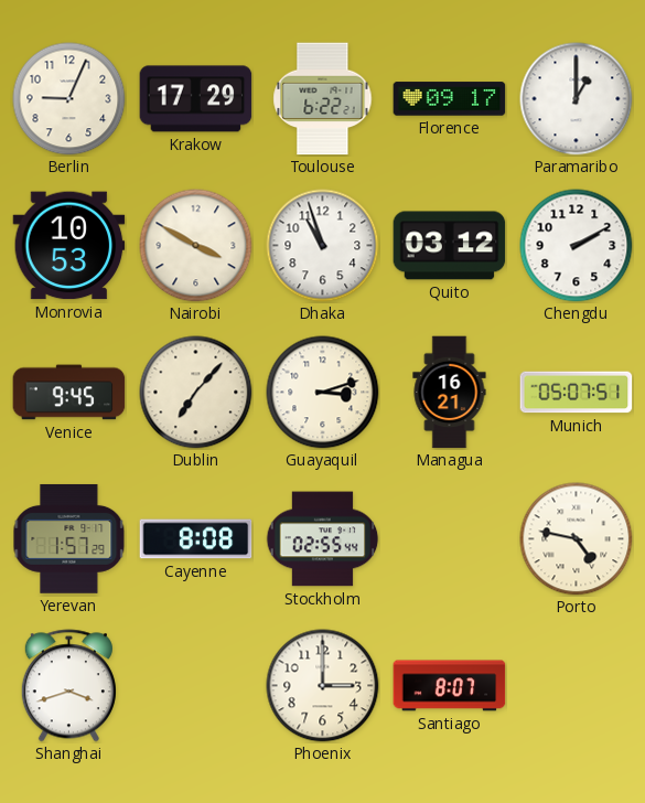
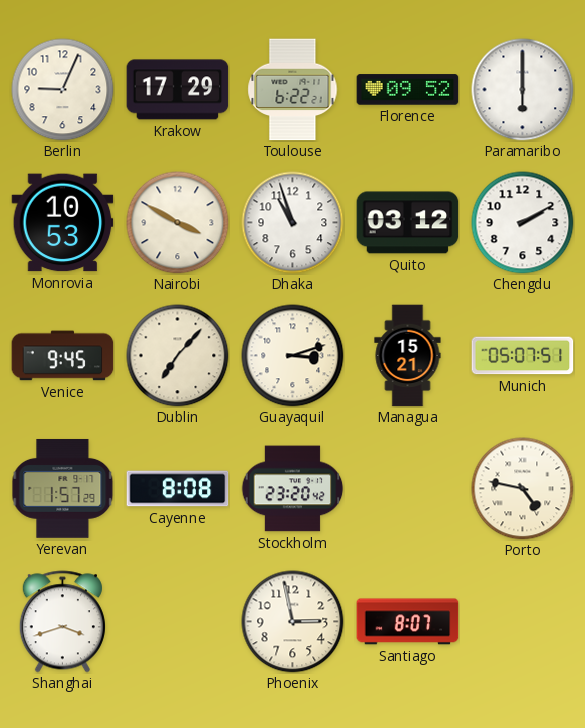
Florence: 09:17 -> 09:52
Paramaribo: 1:00 -> 6:00
Managua: 16:21 -> 15:21
Stockholm: 02:55 -> 23:20
Phoenix: 3:00 -> 2:58
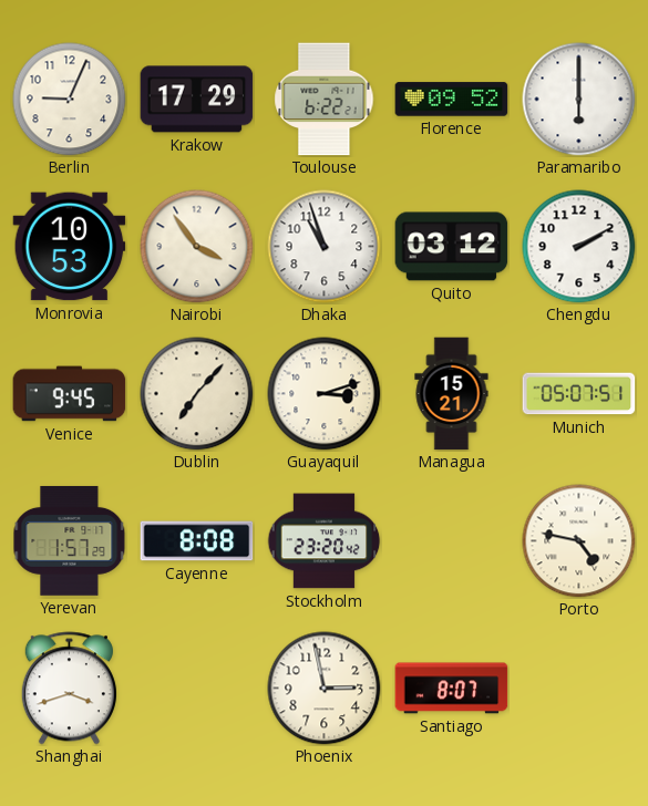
Nairobi: 3:50 -> 3:54
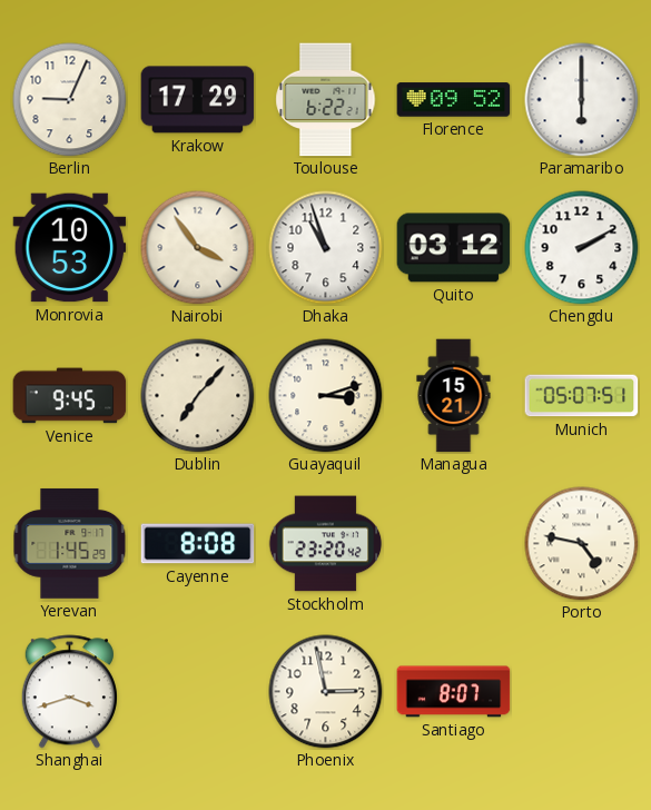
Yerevan: 1:57 -> 1:45
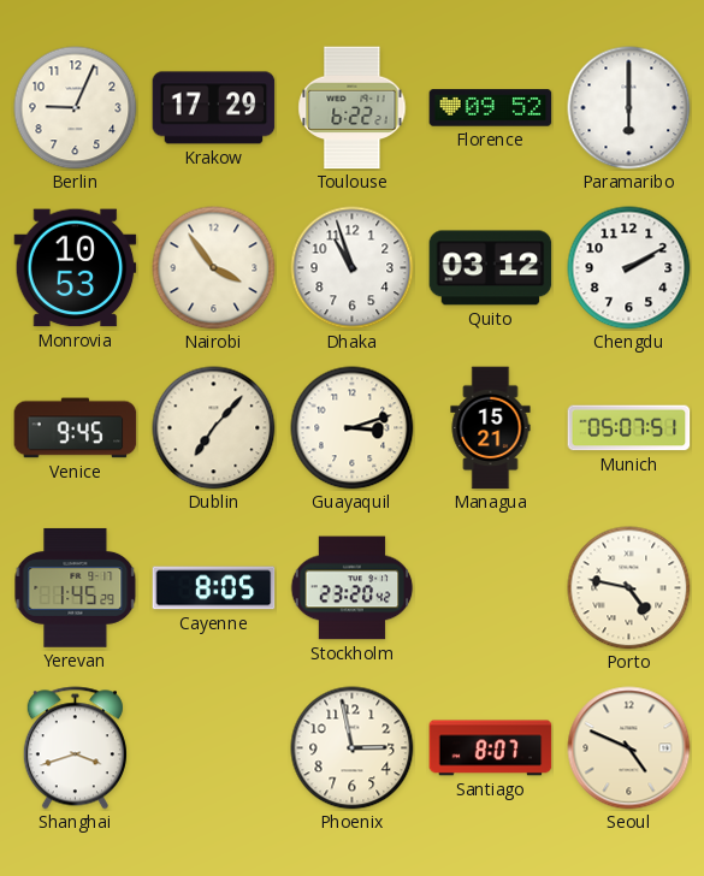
Cayenne: 8:08 -> 8:05
Seoul: none -> 4:49
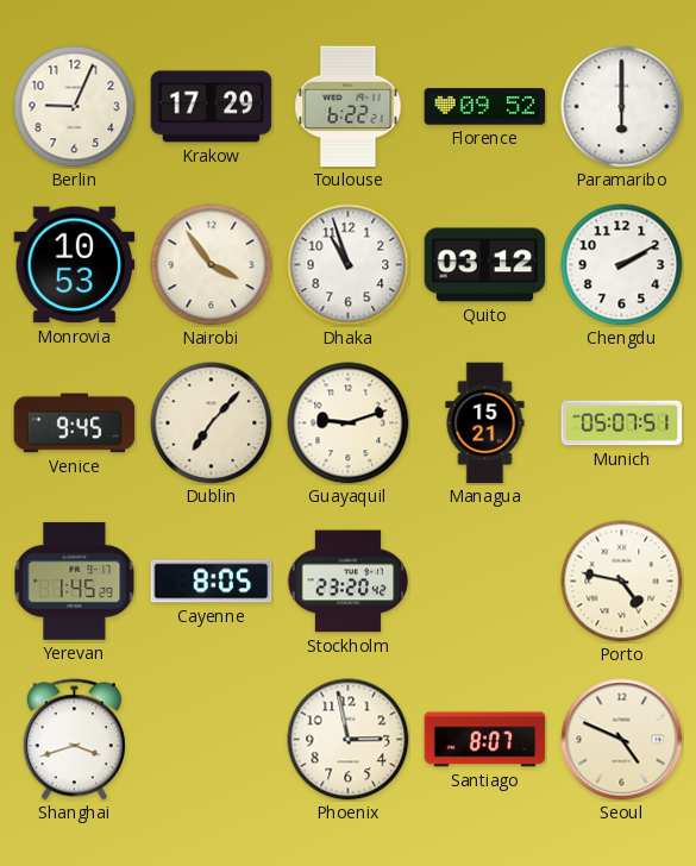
Guayaquil: 3:12 -> 9:12
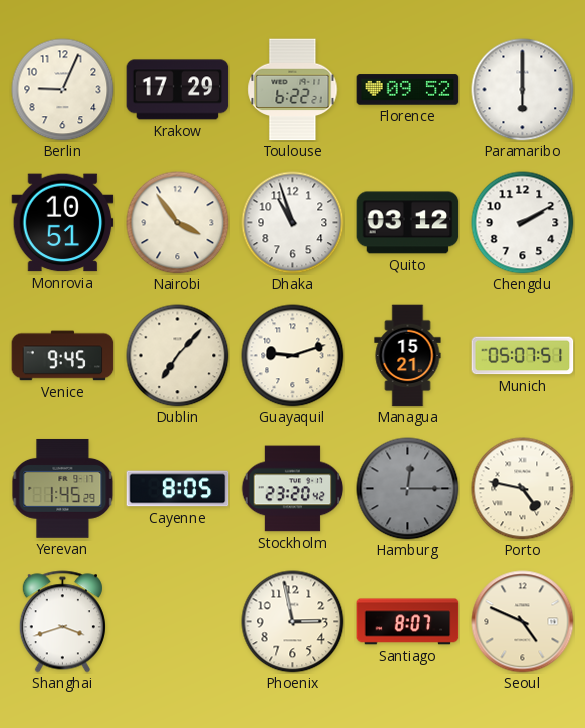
Monrovia: 10:53 -> 10:51
Hamburg: none -> 12:15
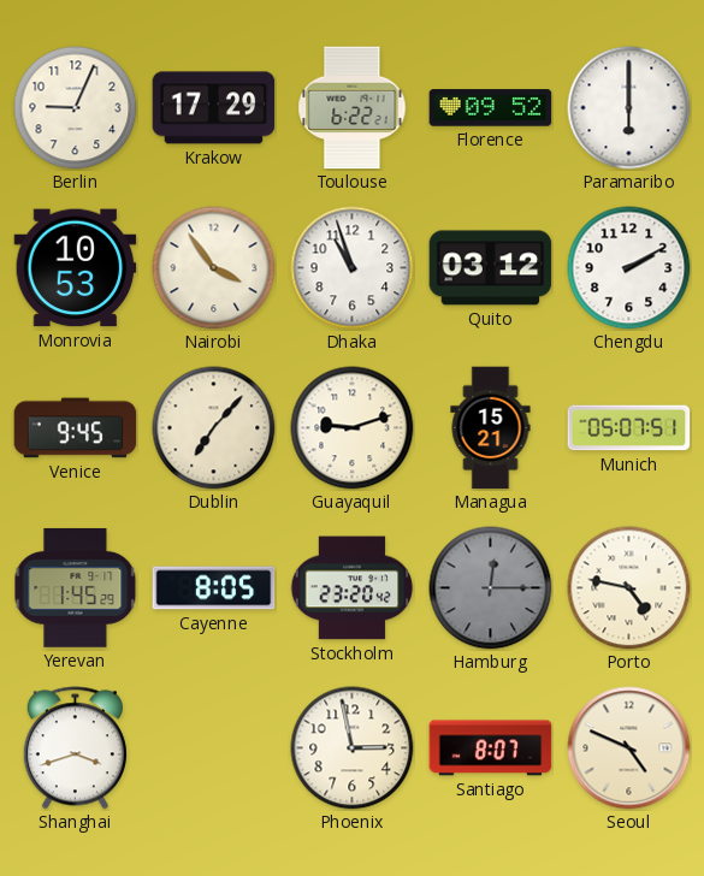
Monrovia: 10:51 -> 10:53
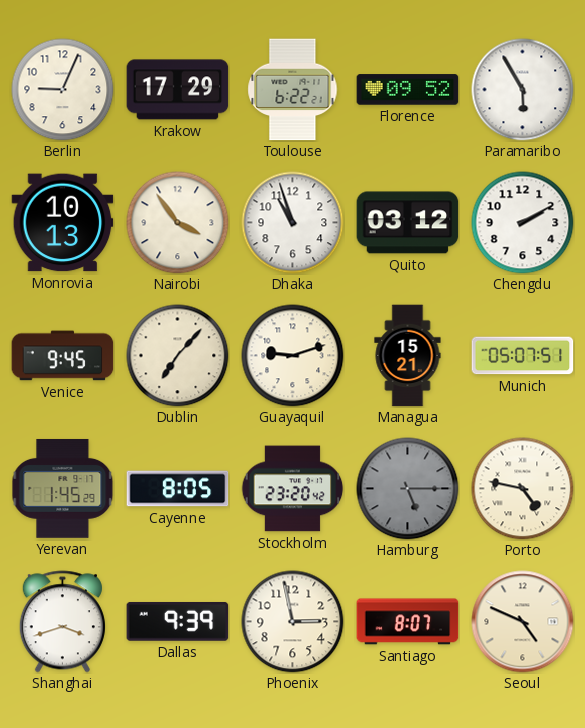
Paramaribo: 6:00 -> 5:55
Monrovia: 10:53 -> 10:13
Hamburg: 12:15 -> 5:15
Dallas: none -> 9:39
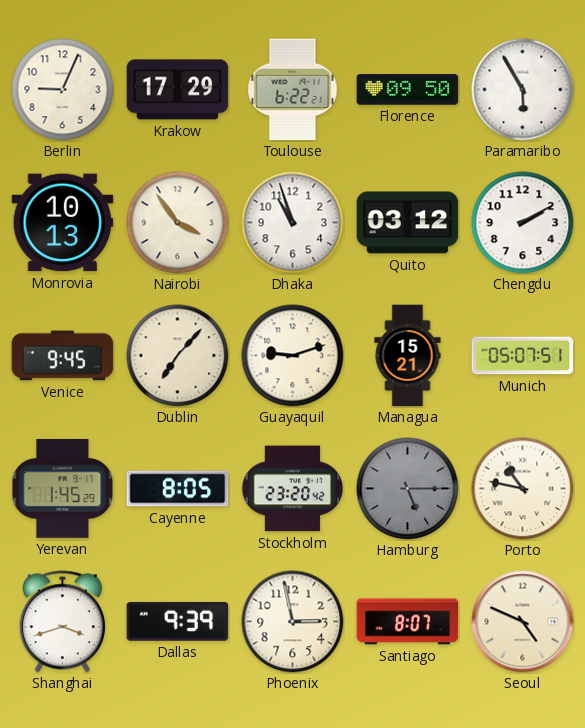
Florence: 09:52 -> 09:50
Porto: 4:47 -> 10:47
